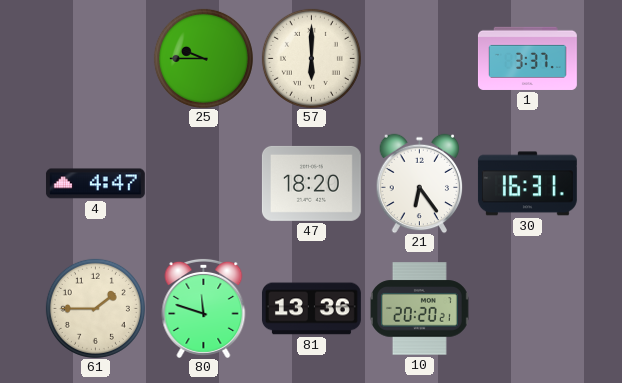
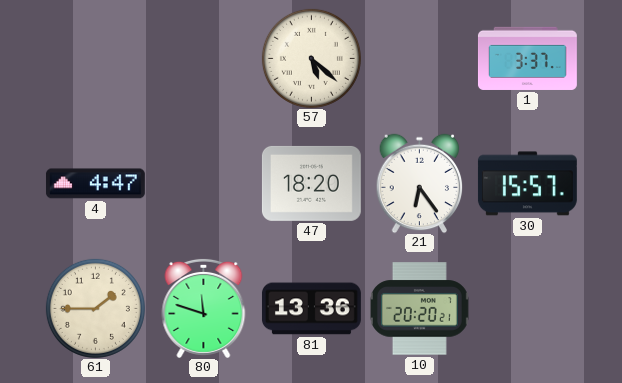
25: 9:45 -> none
57: 6:00 -> 5:22
30: 16:31 -> 15:57
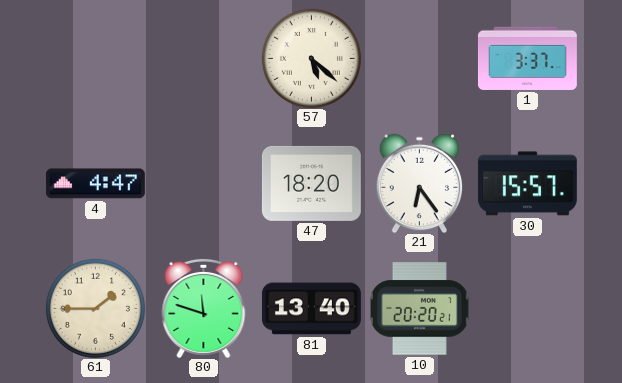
81: 13:36 -> 13:40
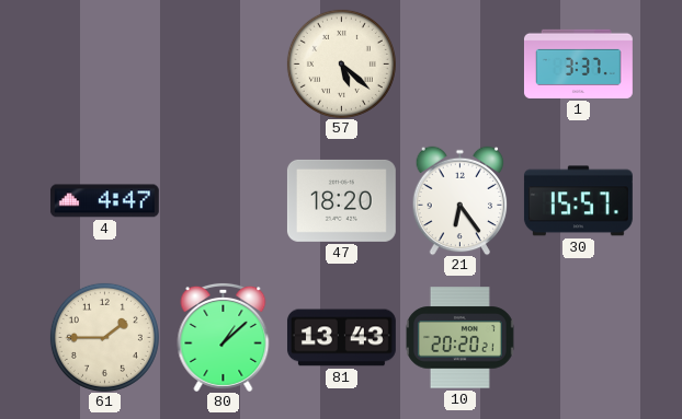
80: 11:48 -> 1:08
81: 13:40 -> 13:43
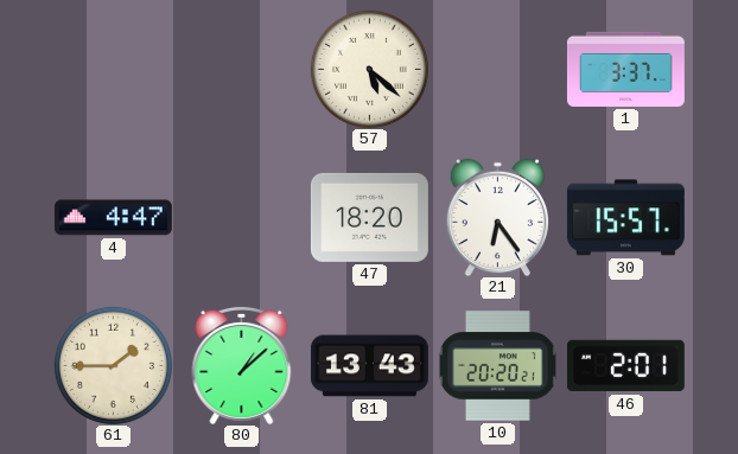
46: none -> 2:01
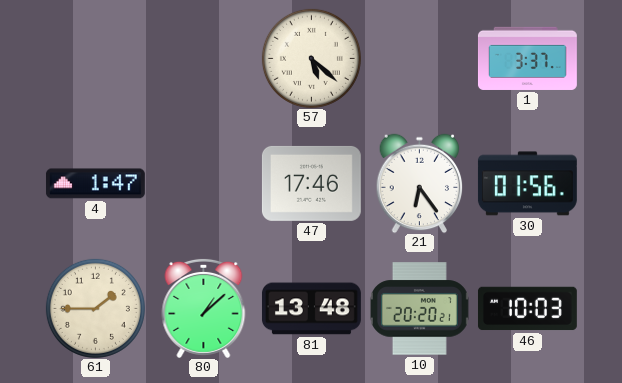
4: 4:47 -> 1:47
47: 18:20 -> 17:46
30: 15:57 -> 01:56
81: 13:43 -> 13:48
46: 2:01 -> 10:03
